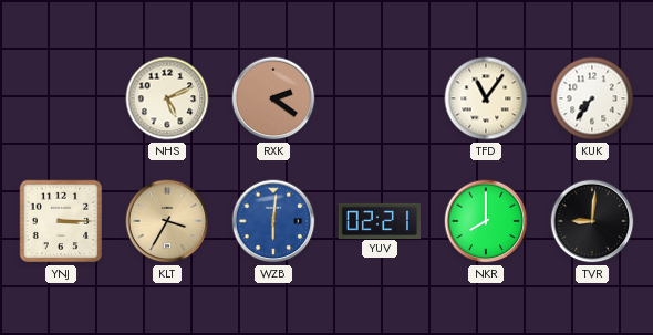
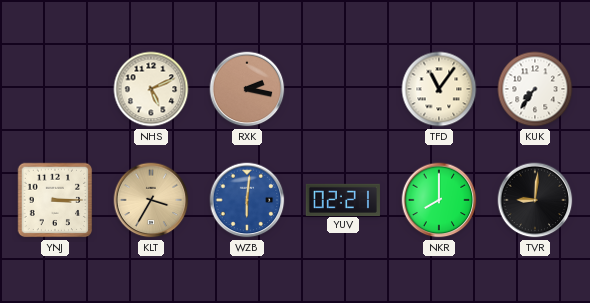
RXK: 2:21 -> 2:17
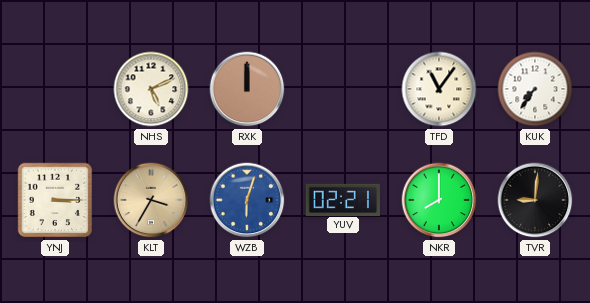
RXK: 2:17 -> 12:00
WZB: 6:01 -> 6:03
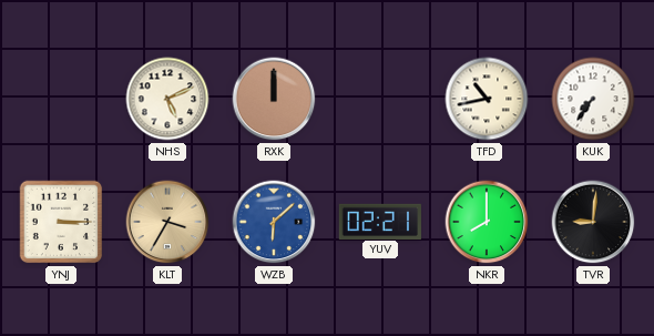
TFD: 11:06 -> 10:43
WZB: 6:03 -> 6:08
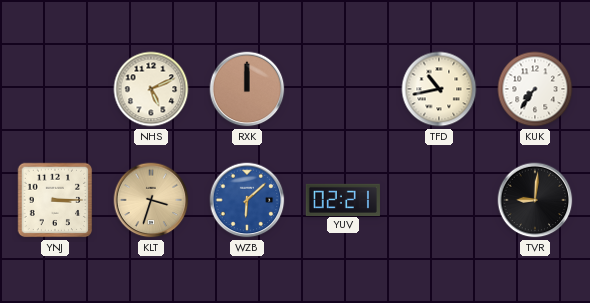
KLT: 3:35 -> 3:33
NKR: 8:00 -> none
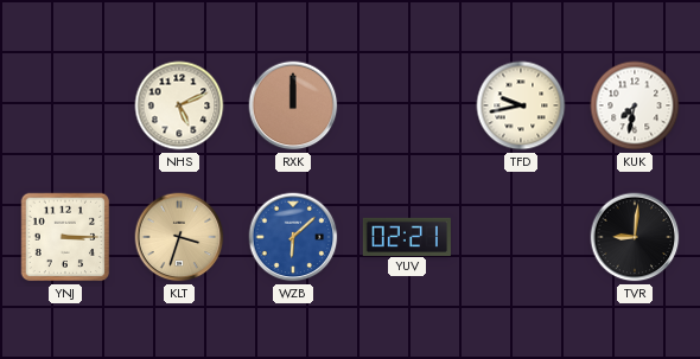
TFD: 10:43 -> 9:43
KUK: 7:36 -> 7:32
